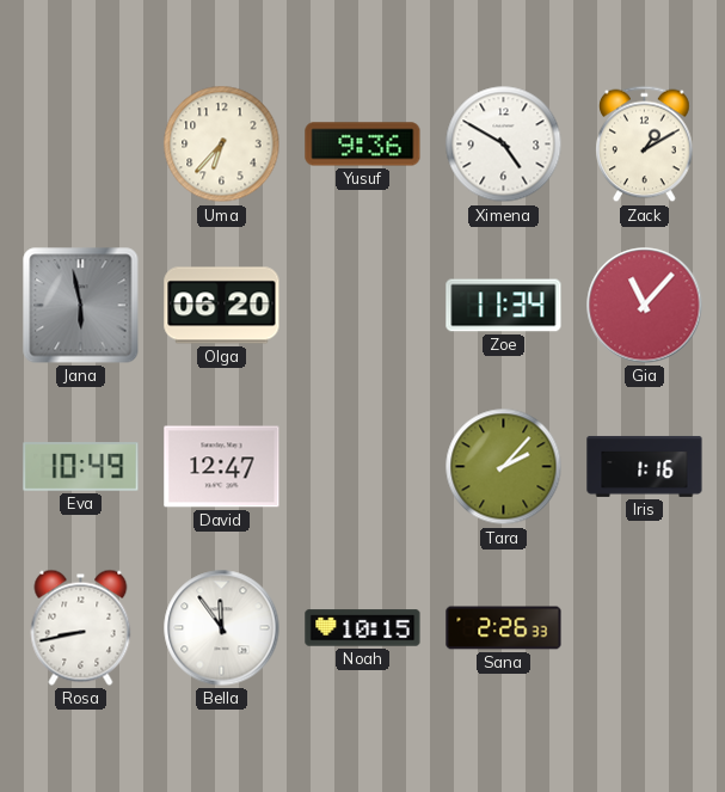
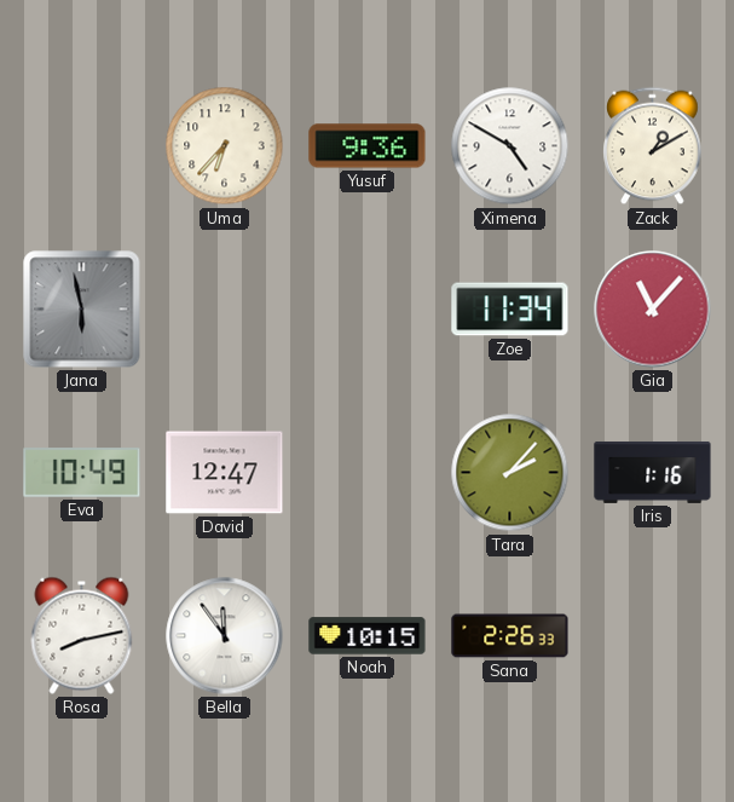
Olga: 06:20 -> none
Rosa: 8:43 -> 8:13
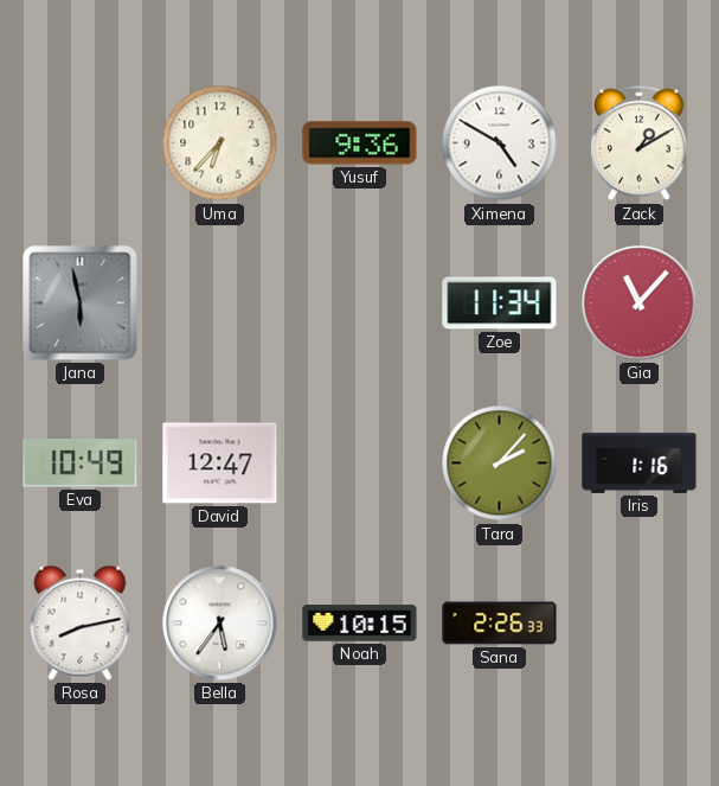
Bella: 11:54 -> 5:36
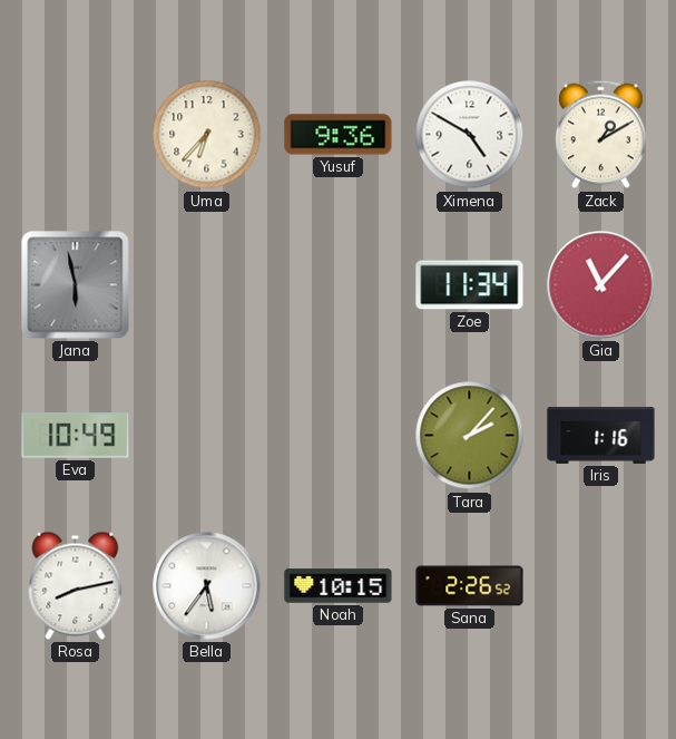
David: 12:47 -> none
Sana: 2:26:33 -> 2:26:52
